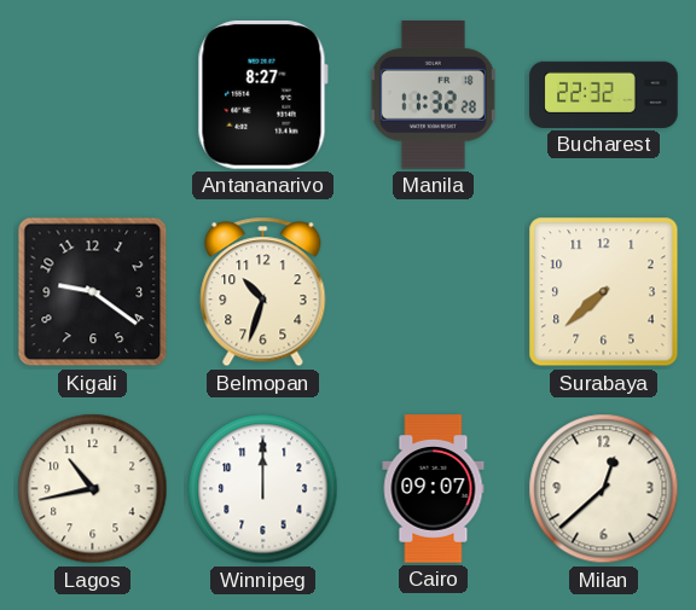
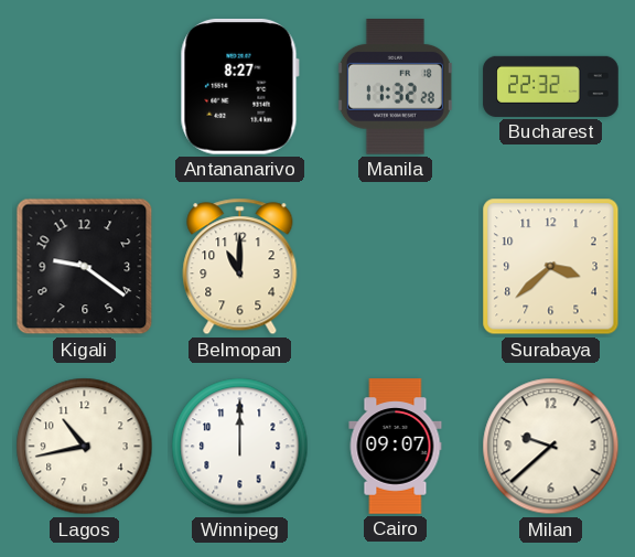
Belmopan: 10:33 -> 11:00
Surabaya: 7:38 -> 3:38
Milan: 12:38 -> 9:38
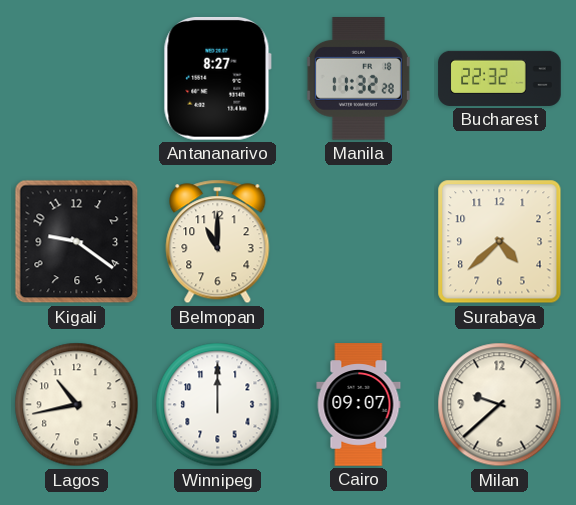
Surabaya: 3:38 -> 4:38
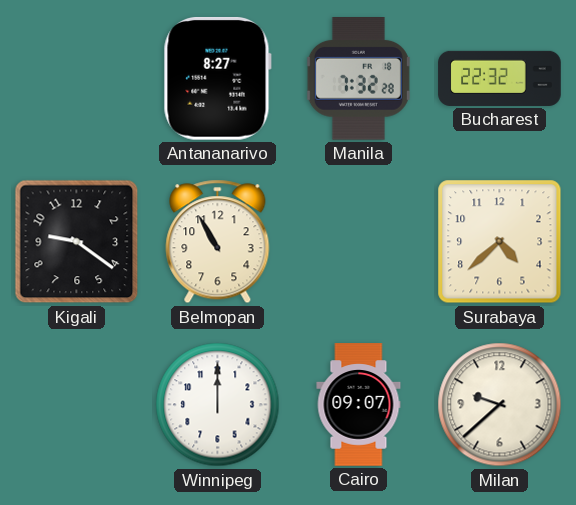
Manila: 11:32 -> 7:32
Belmopan: 11:00 -> 10:55
Lagos: 10:43 -> none
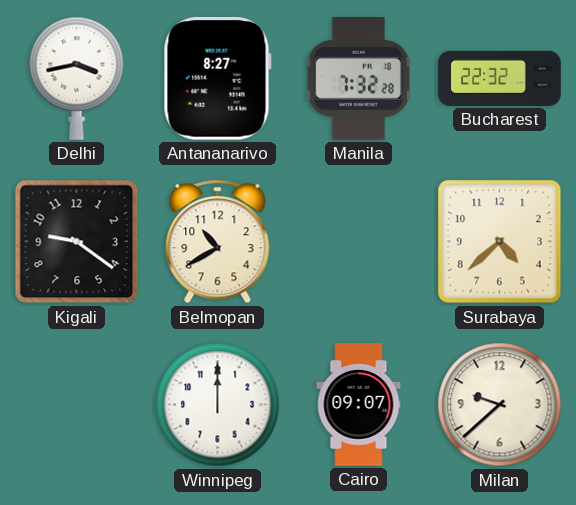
Delhi: none -> 3:43
Belmopan: 10:55 -> 10:40
